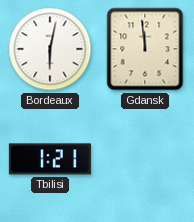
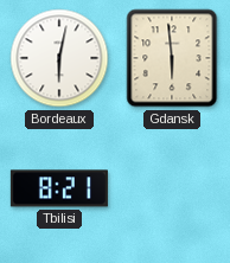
Gdansk: 11:59 -> 5:59
Tbilisi: 1:21 -> 8:21
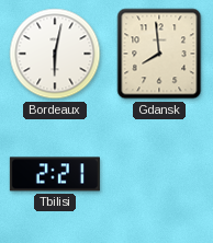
Gdansk: 5:59 -> 7:59
Tbilisi: 8:21 -> 2:21
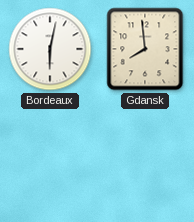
Tbilisi: 2:21 -> none
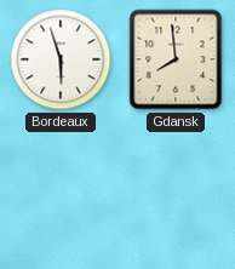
Bordeaux: 6:02 -> 5:57
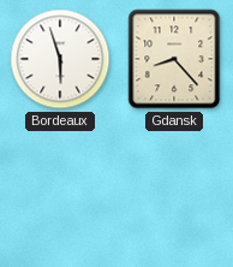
Gdansk: 7:59 -> 8:23
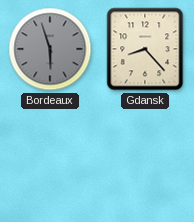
Bordeaux dial: white -> grey
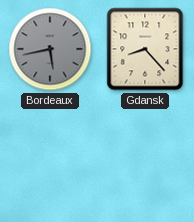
Bordeaux: 5:57 -> 5:43
